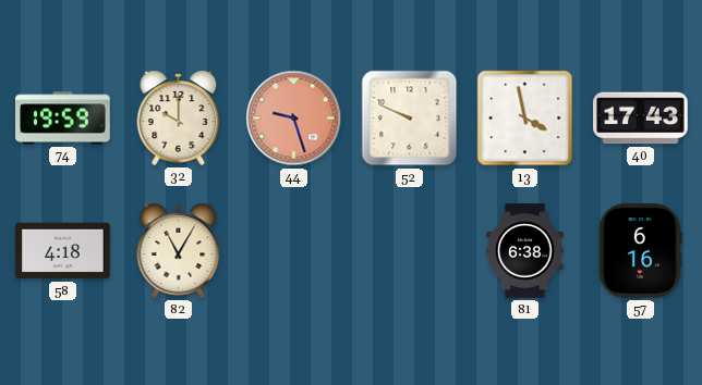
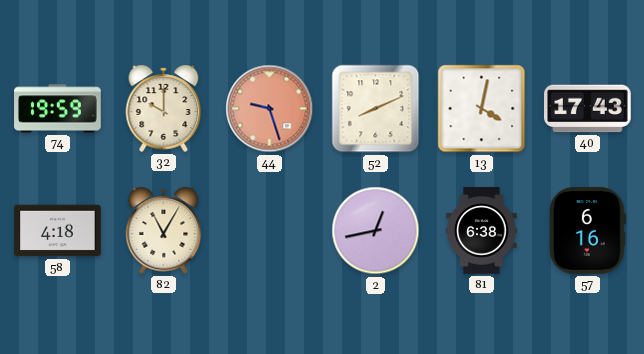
52: 9:49 -> 8:11
13: 3:58 -> 4:02
2: none -> 12:43
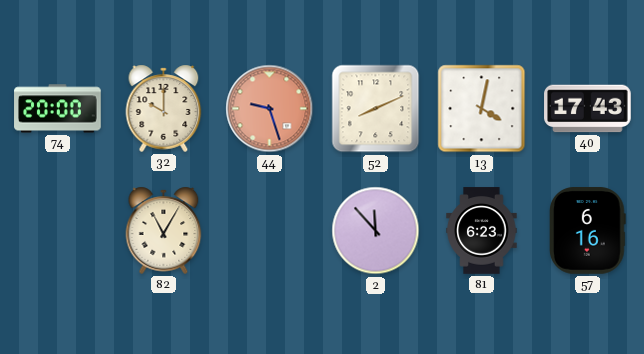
74: 19:59 -> 20:00
58: 4:18 -> none
2: 12:43 -> 11:53
81: 6:38 -> 6:23
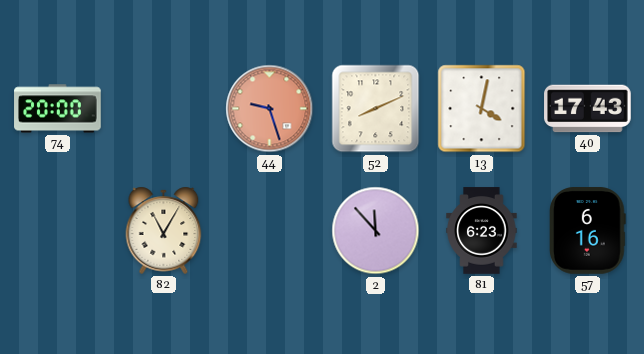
32: 10:00 -> none
